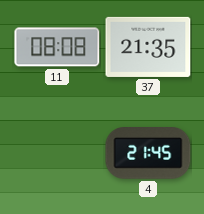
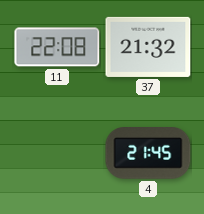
11: 08:08 -> 22:08
37: 21:35 -> 21:32
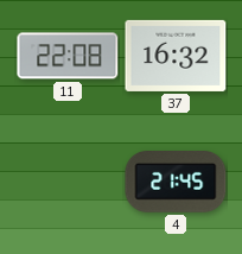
37: 21:32 -> 16:32
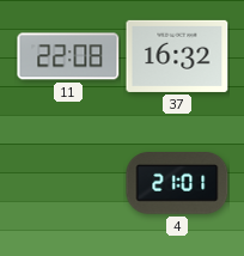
4: 21:45 -> 21:01
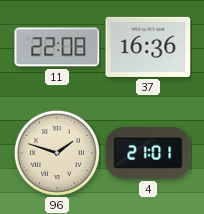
37: 16:32 -> 16:36
96: none -> 1:48
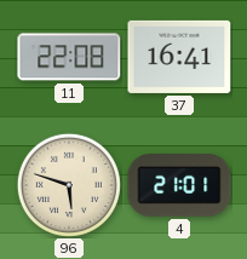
37: 16:36 -> 16:41
96: 1:48 -> 5:48
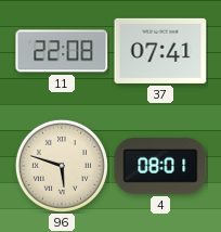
37: 16:41 -> 07:41
4: 21:01 -> 08:01
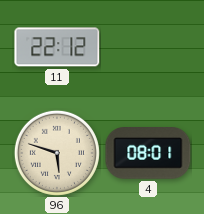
11: 22:08 -> 22:12
37: 07:41 -> none
